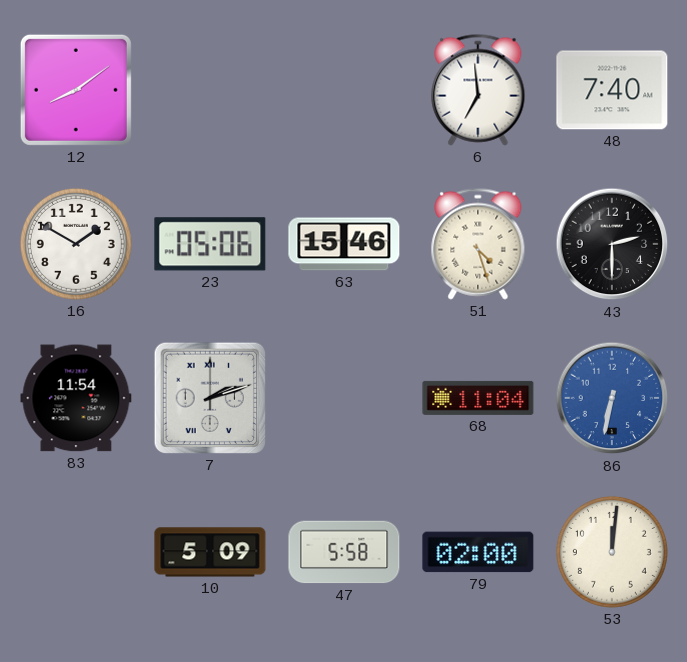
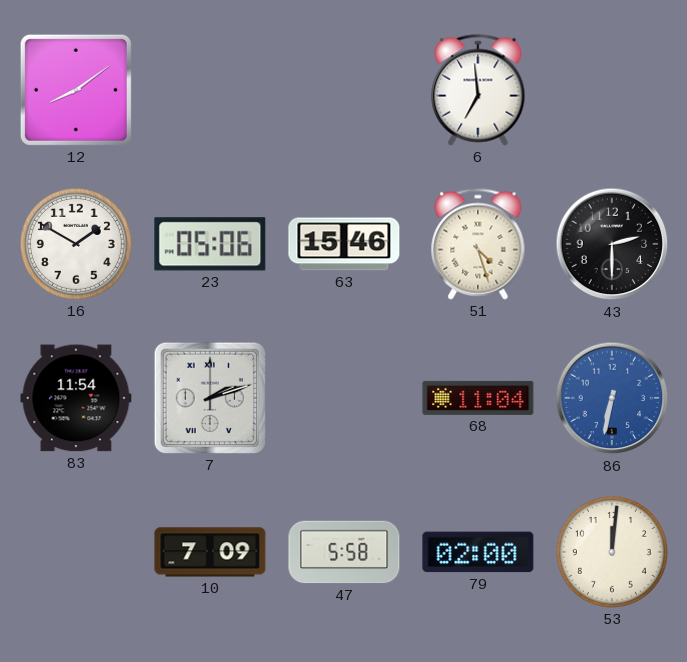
48: 7:40 -> none
10: 5:09 -> 7:09
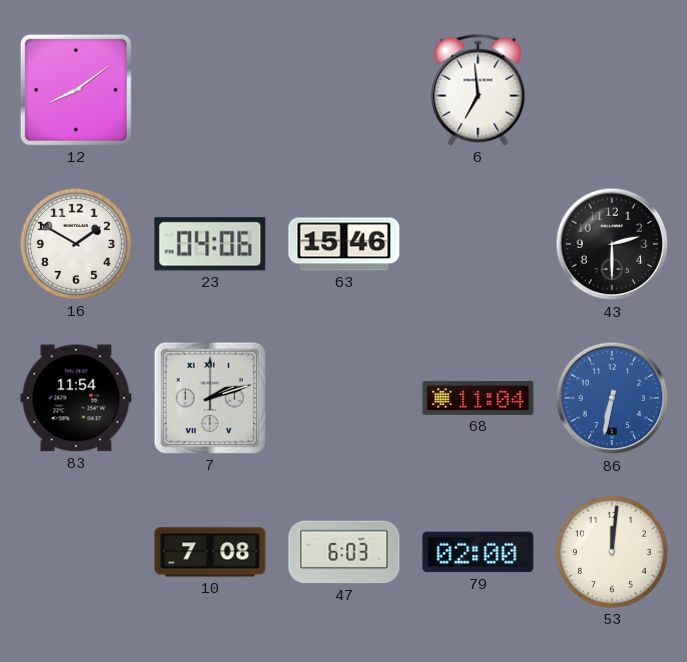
23: 05:06 -> 04:06
51: 4:27 -> none
10: 7:09 -> 7:08
47: 5:58 -> 6:03
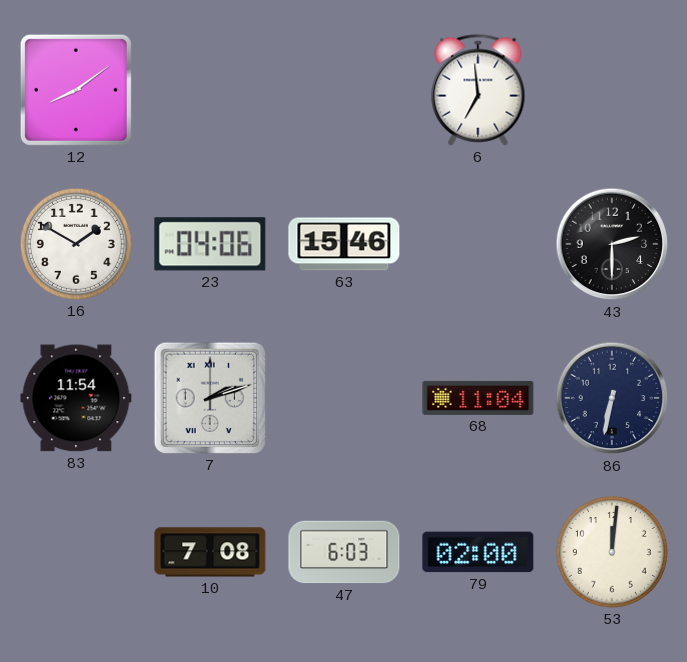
86 dial: blue -> navy
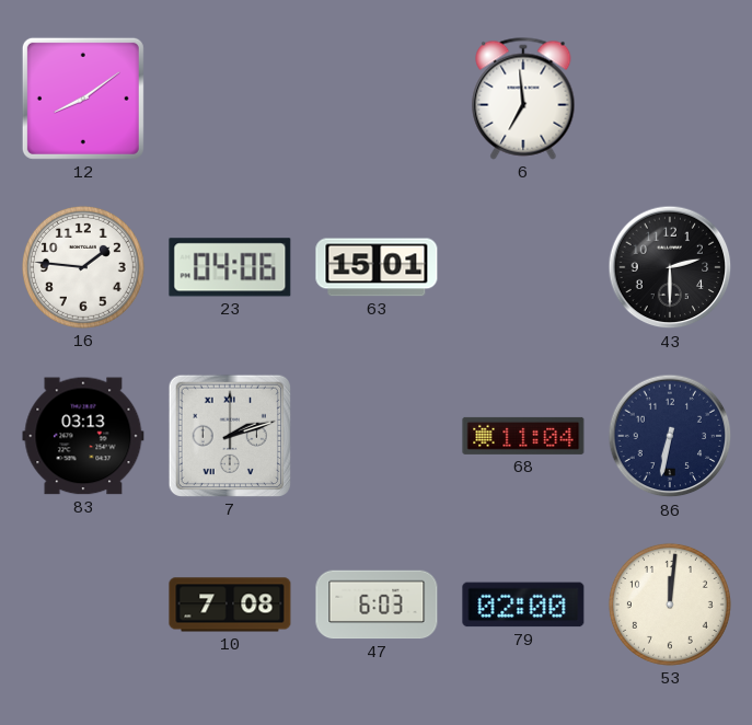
16: 1:50 -> 1:46
63: 15:46 -> 15:01
83: 11:54 -> 03:13
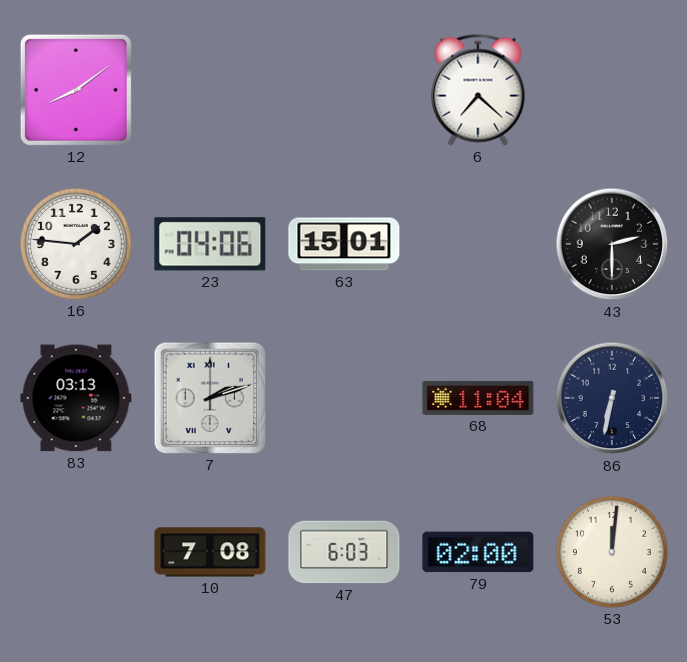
6: 6:59 -> 7:22
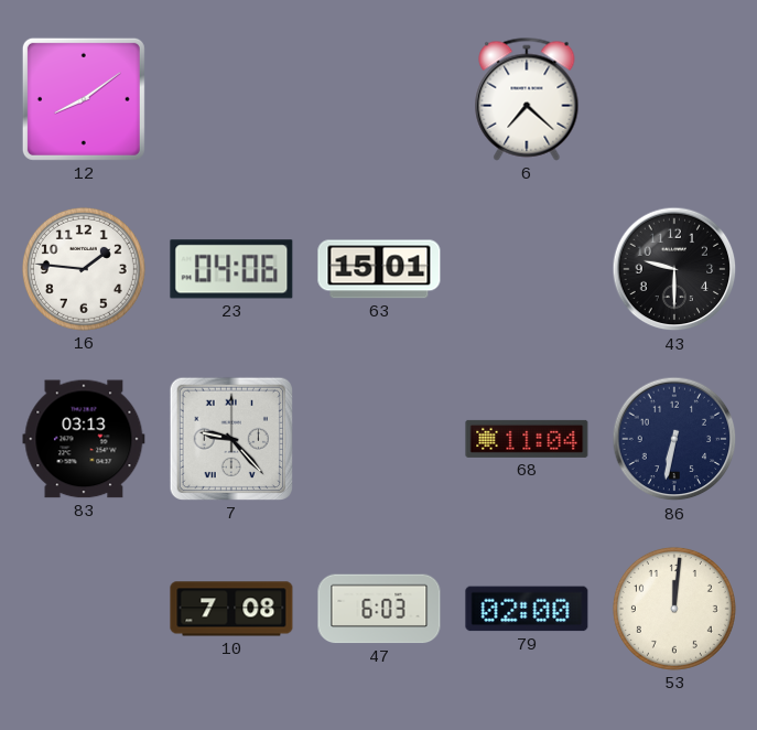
43: 2:30 -> 9:30
7: 2:12 -> 9:23
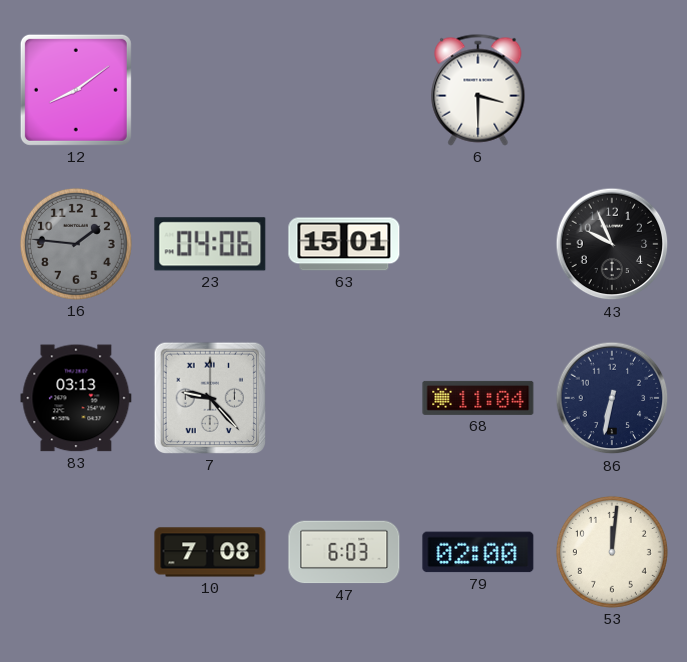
6: 7:22 -> 3:30
16 dial: white -> grey
43: 9:30 -> 9:56
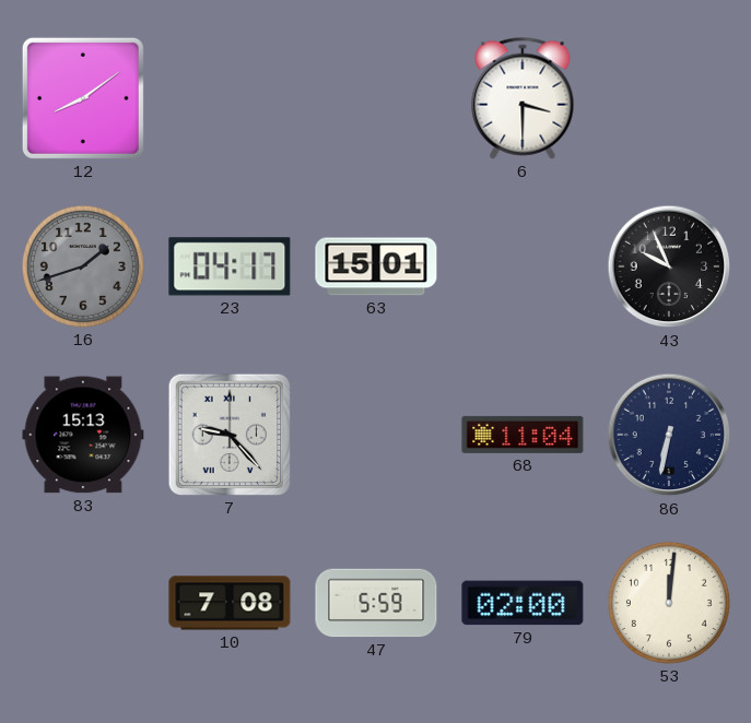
16: 1:46 -> 1:42
23: 04:06 -> 04:17
83: 03:13 -> 15:13
47: 6:03 -> 5:59
